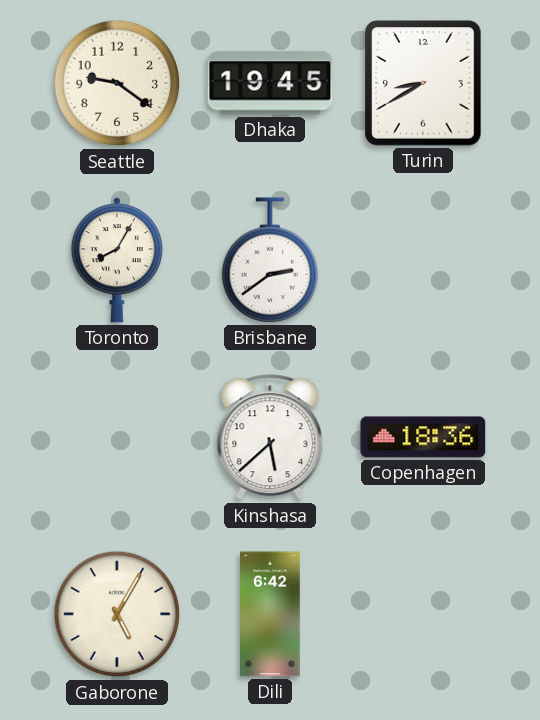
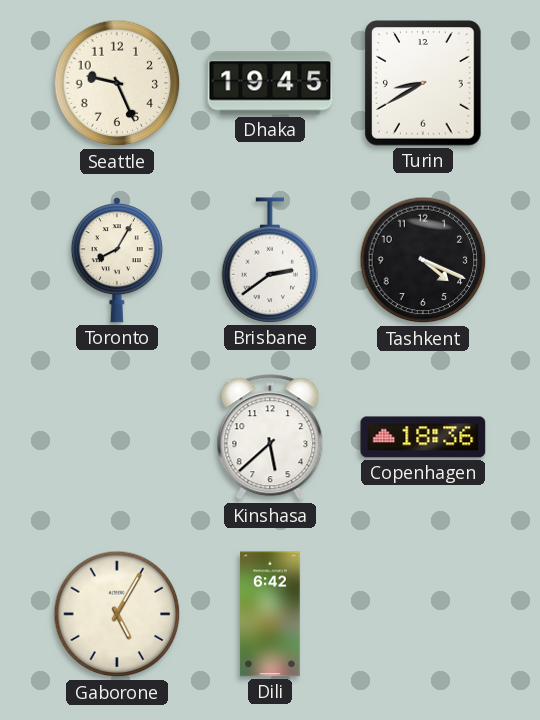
Seattle: 9:21 -> 9:26
Tashkent: none -> 4:19
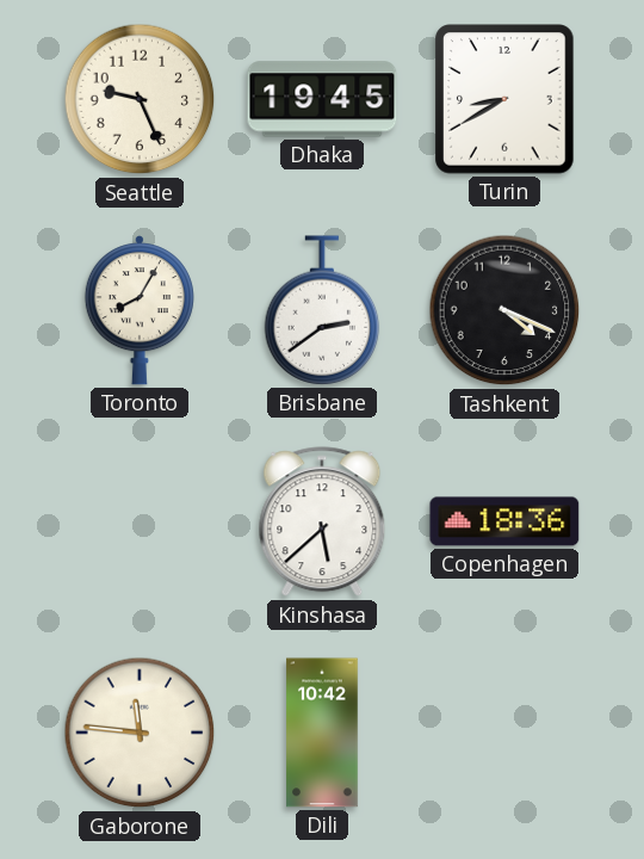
Gaborone: 5:05 -> 11:46
Dili: 6:42 -> 10:42
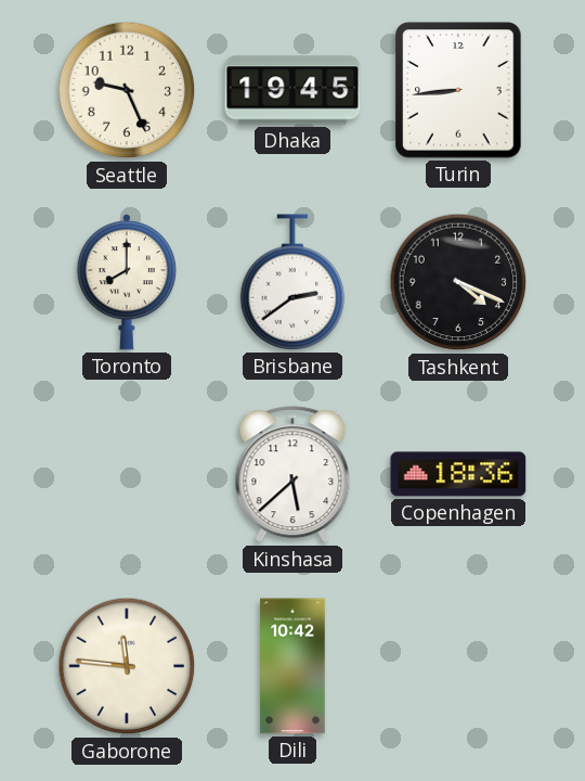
Turin: 8:40 -> 8:44
Toronto: 8:05 -> 8:00
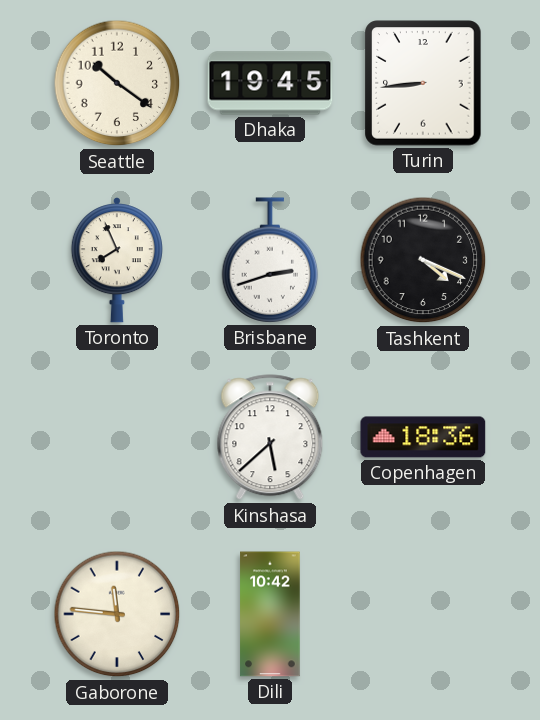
Seattle: 9:26 -> 10:21
Toronto: 8:00 -> 7:56
Brisbane: 2:39 -> 2:42
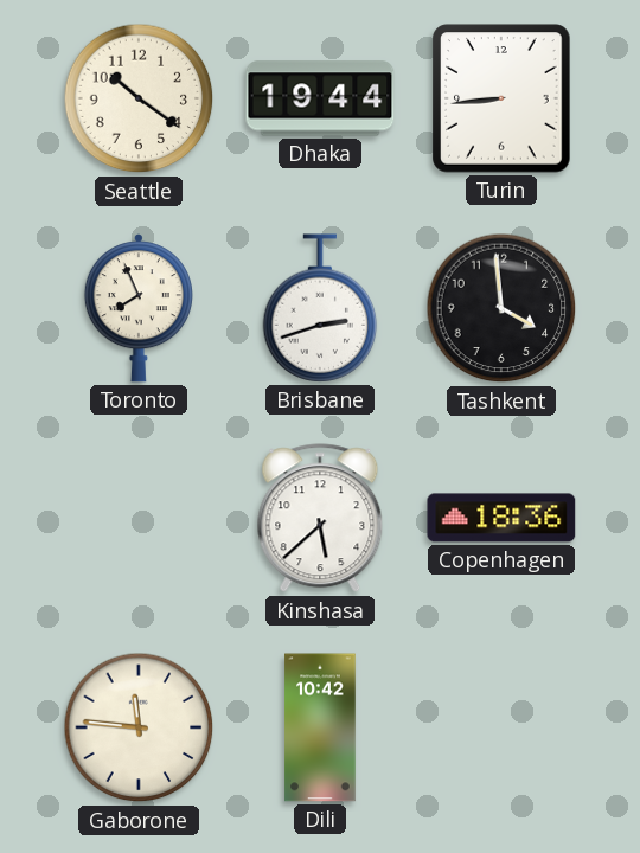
Dhaka: 19:45 -> 19:44
Tashkent: 4:19 -> 3:59
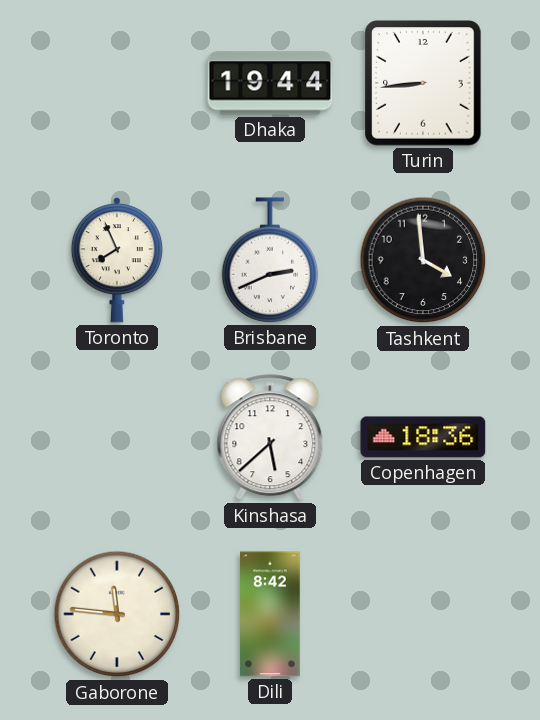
Seattle: 10:21 -> none
Brisbane: 2:42 -> 2:41
Dili: 10:42 -> 8:42
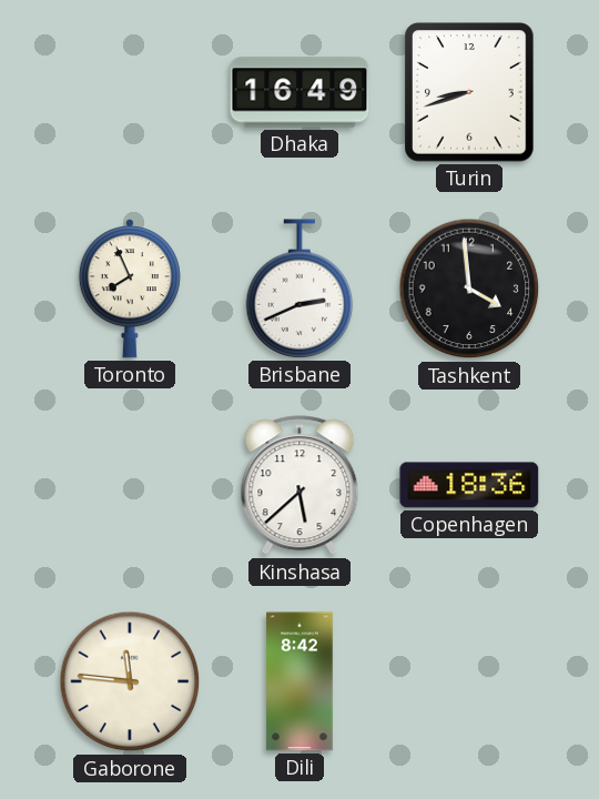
Dhaka: 19:44 -> 16:49
Turin: 8:44 -> 8:42
